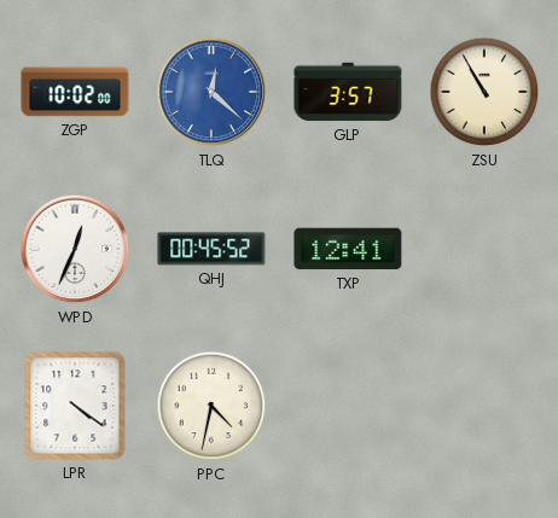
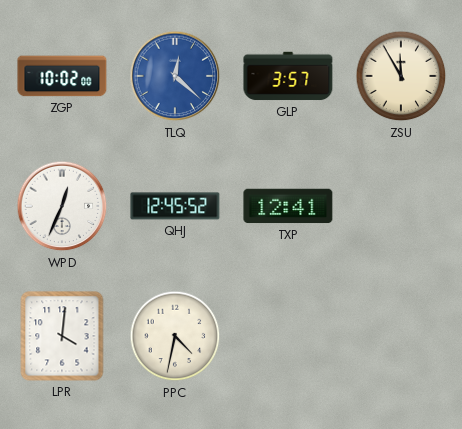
ZSU: 10:55 -> 11:55
QHJ: 00:45 -> 12:45
LPR: 4:21 -> 4:01
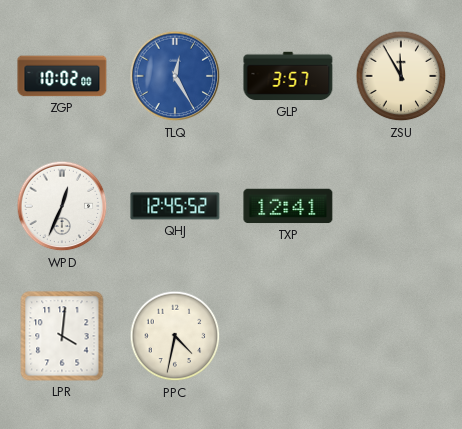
TLQ: 12:22 -> 12:25
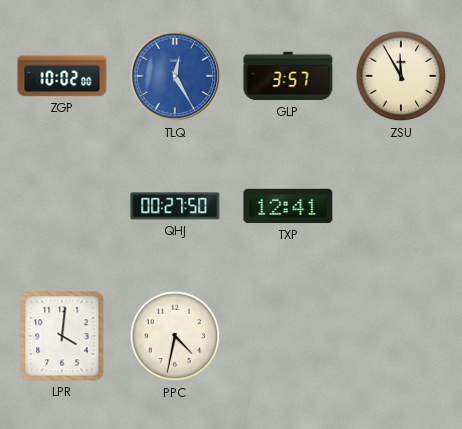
WPD: 12:34 -> none
QHJ: 12:45 -> 00:27
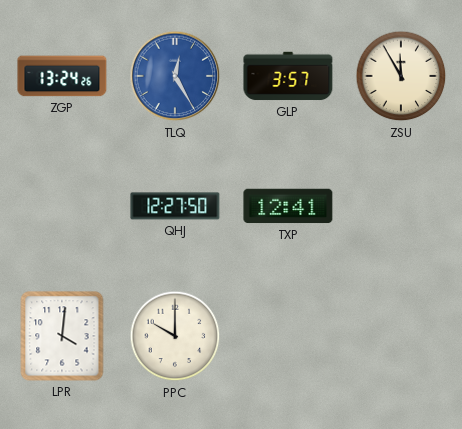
ZGP: 10:02 -> 13:24
QHJ: 00:27 -> 12:27
PPC: 4:32 -> 10:00
